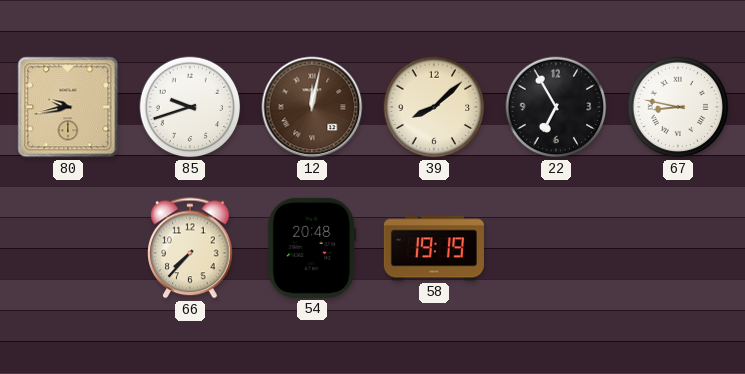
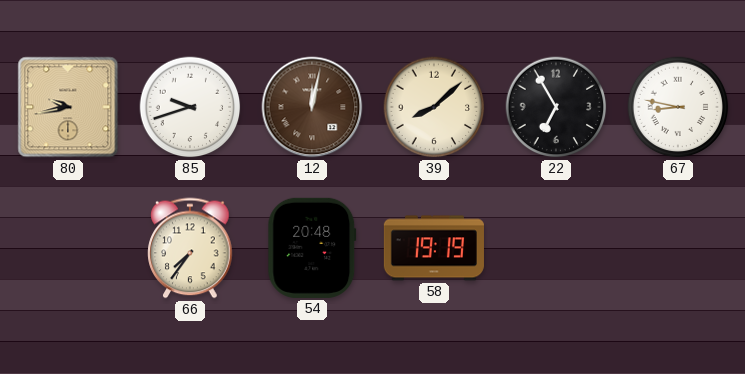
66: 7:37 -> 7:36
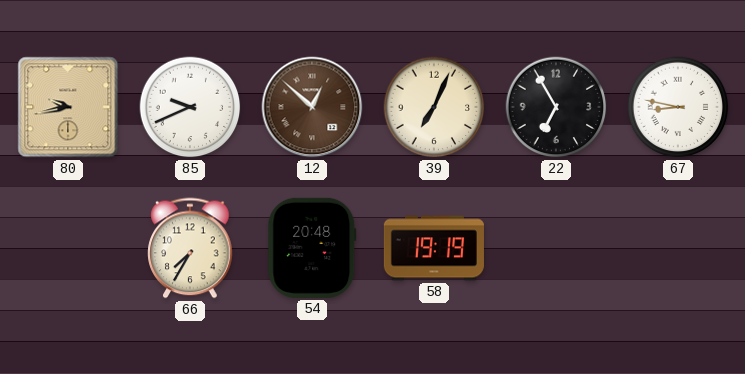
85: 9:42 -> 9:41
12: 12:02 -> 12:52
39: 8:08 -> 7:04
66: 7:36 -> 7:35
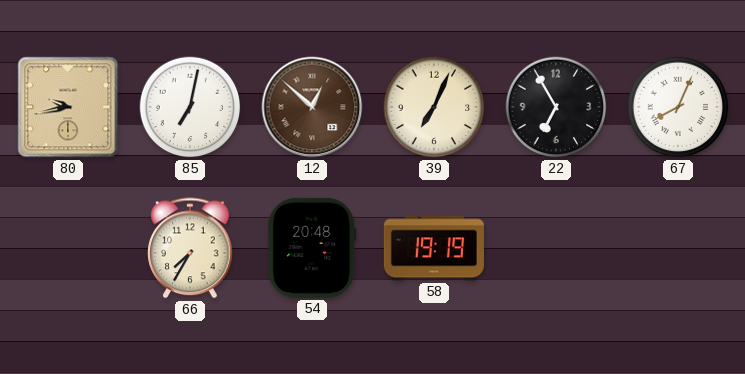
85: 9:41 -> 7:02
67: 8:47 -> 8:04
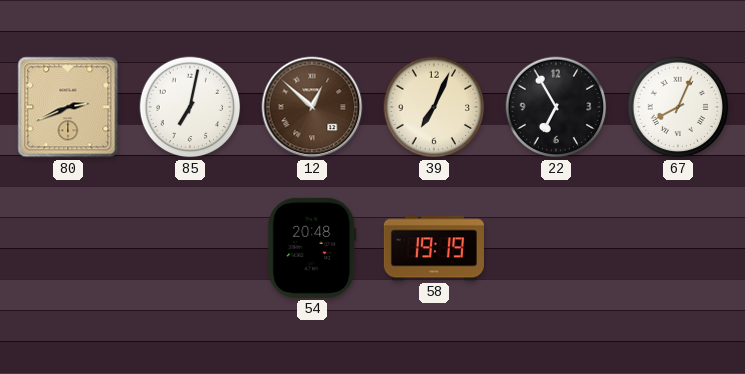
80: 9:43 -> 2:41
66: 7:35 -> none
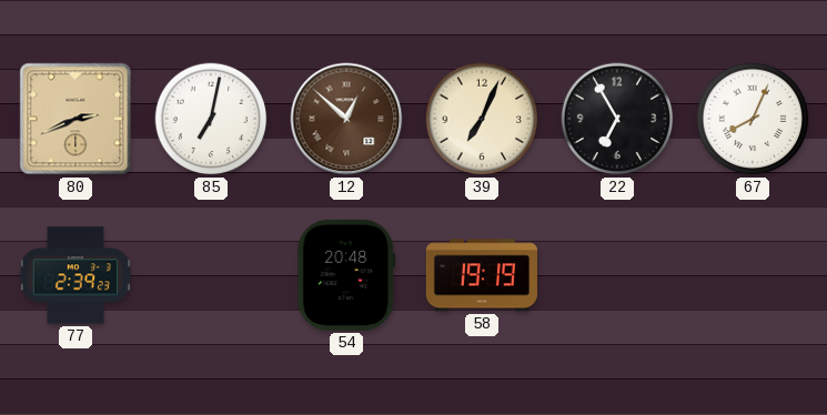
77: none -> 2:39
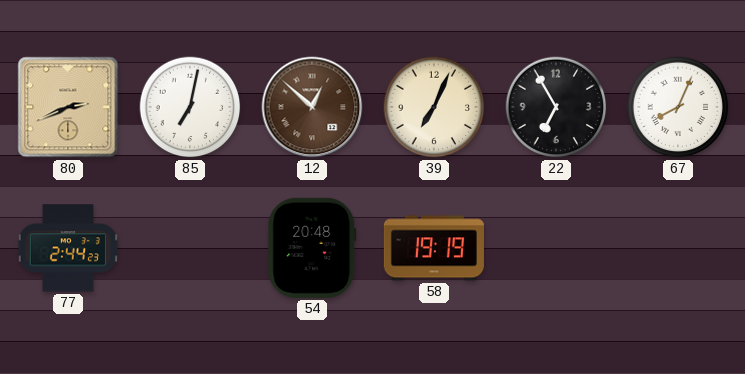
77: 2:39 -> 2:44
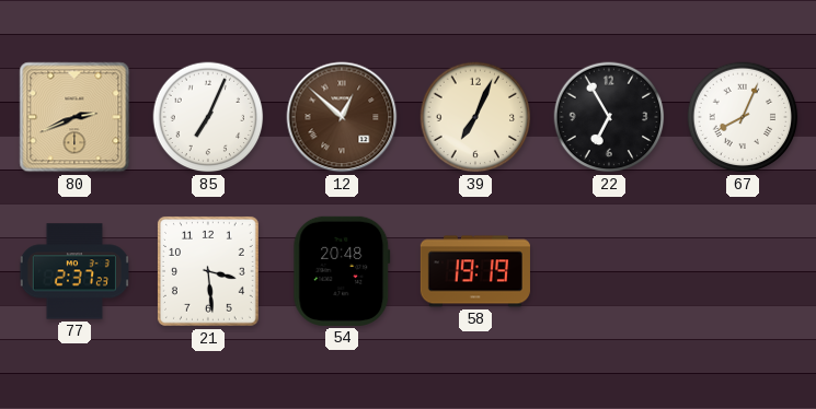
85: 7:02 -> 7:04
77: 2:44 -> 2:37
21: none -> 3:29
